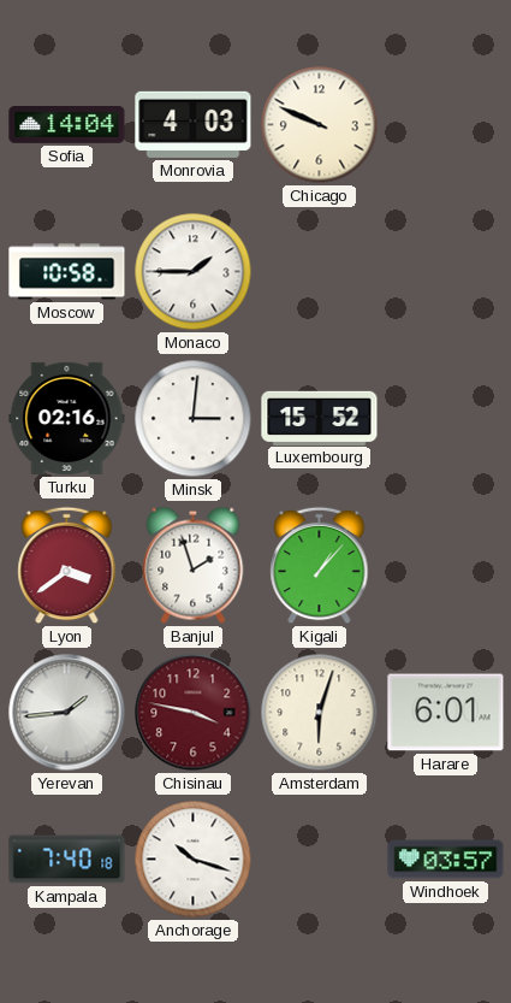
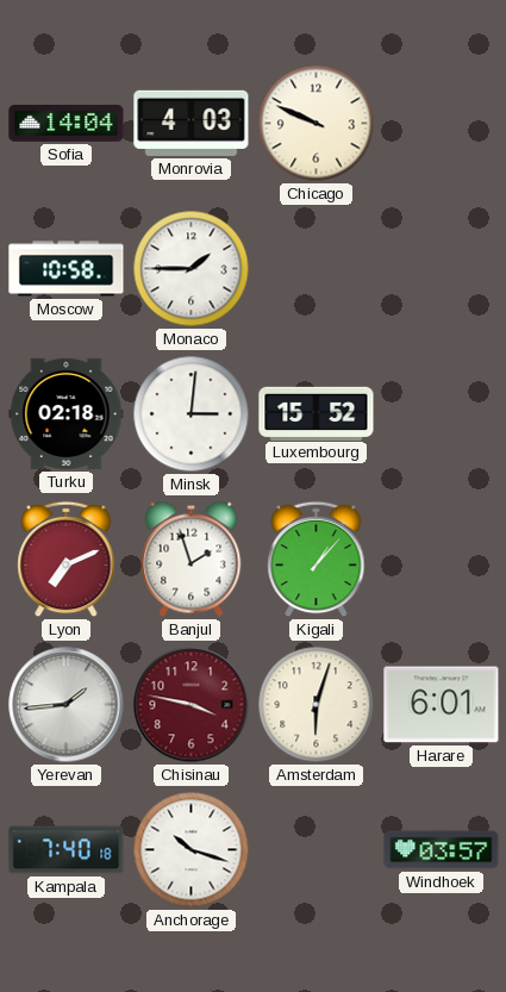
Turku: 02:16 -> 02:18
Lyon: 3:39 -> 7:11
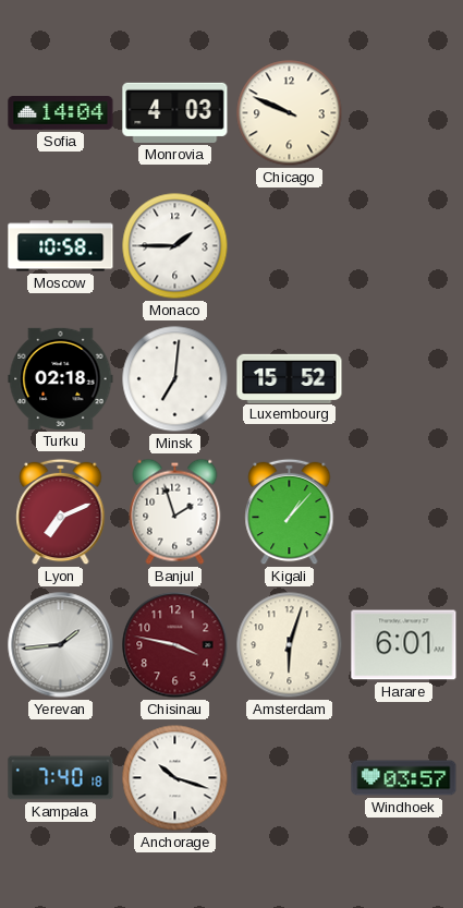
Minsk: 3:01 -> 7:01
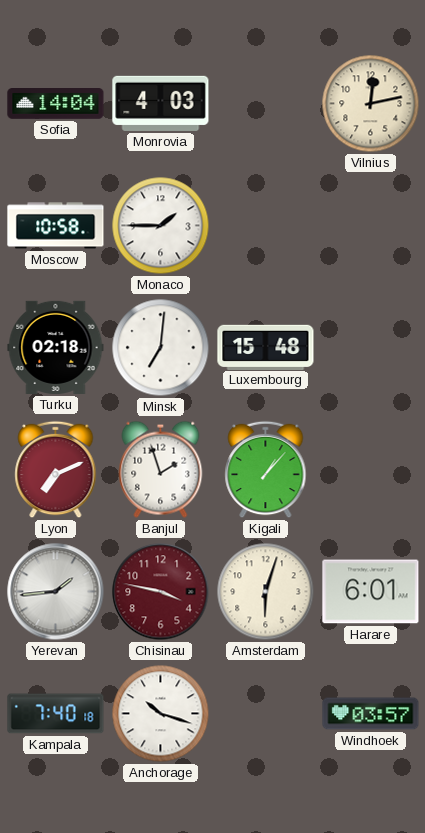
Chicago: 9:49 -> none
Vilnius: none -> 12:13
Luxembourg: 15:52 -> 15:48
